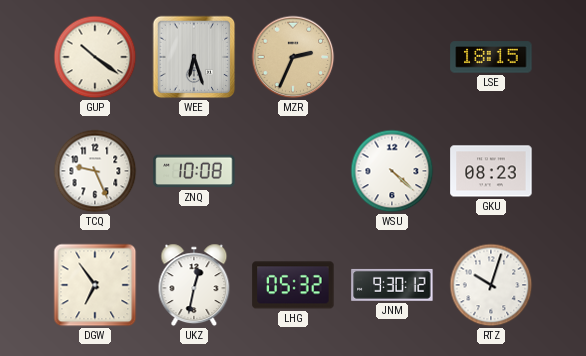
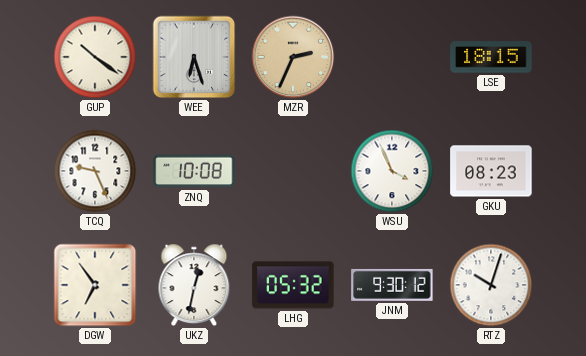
WSU: 4:22 -> 3:56
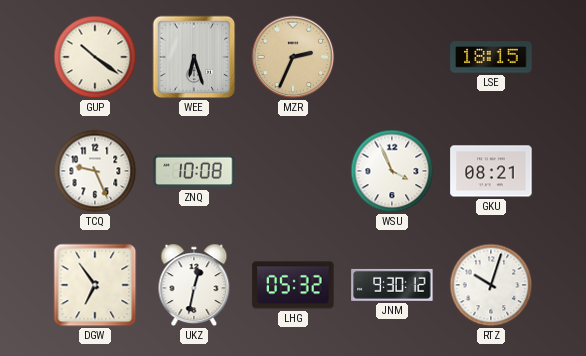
GKU: 08:23 -> 08:21
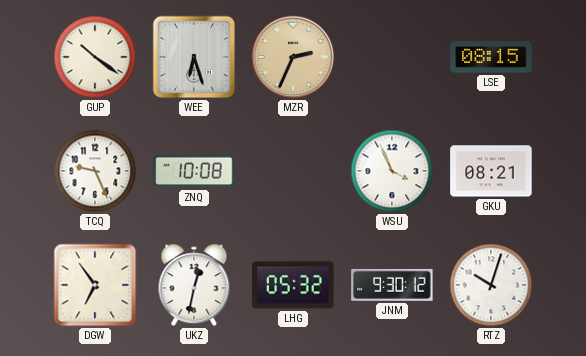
LSE: 18:15 -> 08:15
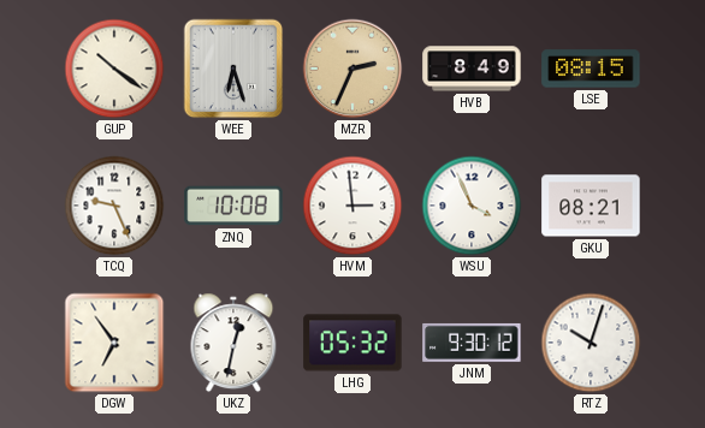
HVB: none -> 8:49
HVM: none -> 2:59
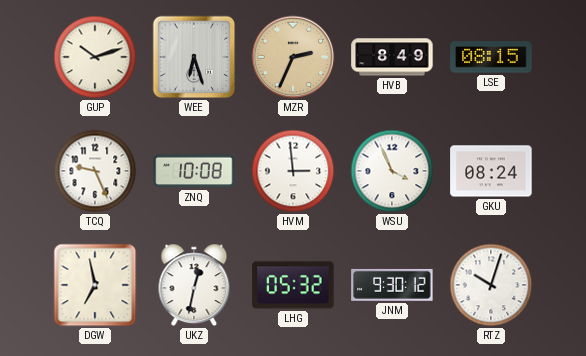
GUP: 10:21 -> 10:12
GKU: 08:21 -> 08:24
DGW: 6:54 -> 6:58
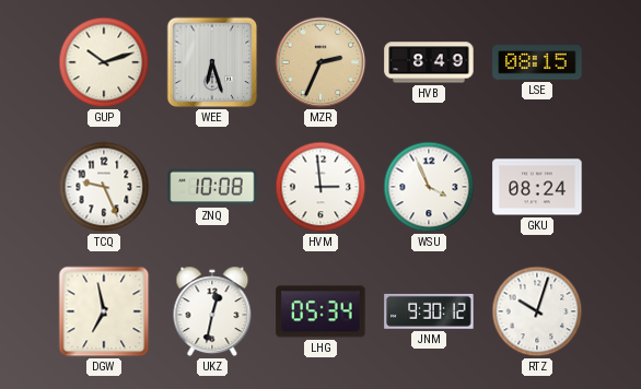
LHG: 05:32 -> 05:34
